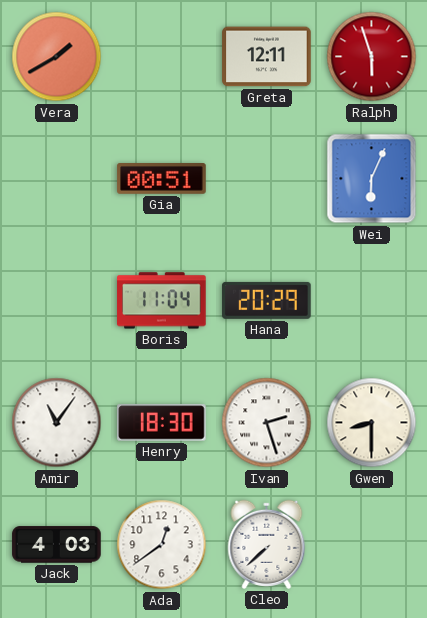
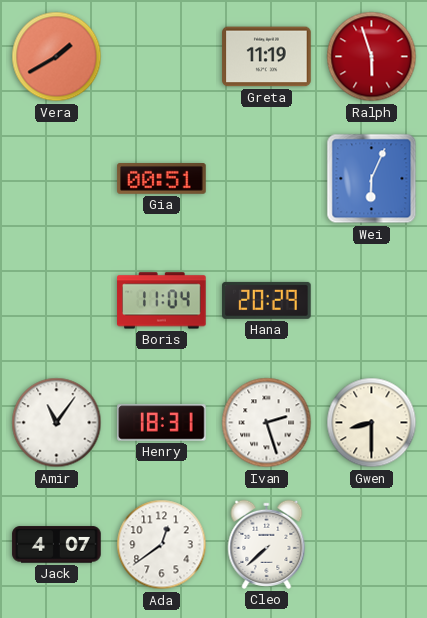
Greta: 12:11 -> 11:19
Henry: 18:30 -> 18:31
Jack: 4:03 -> 4:07
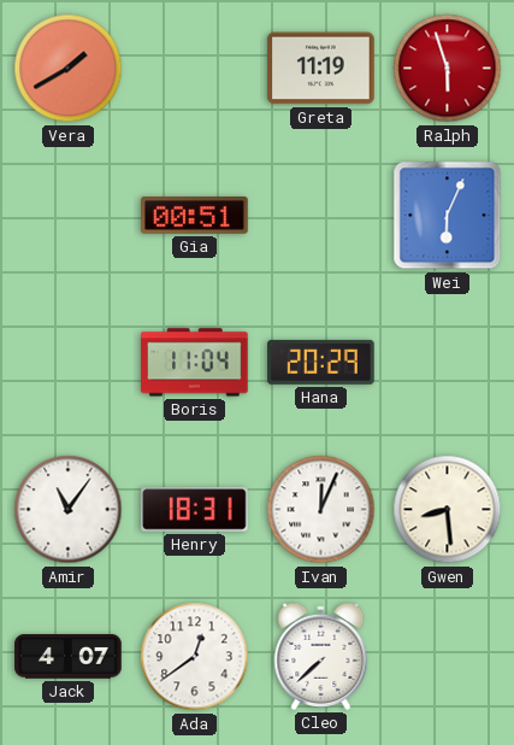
Ivan: 2:27 -> 12:04
Gwen: 8:30 -> 8:29
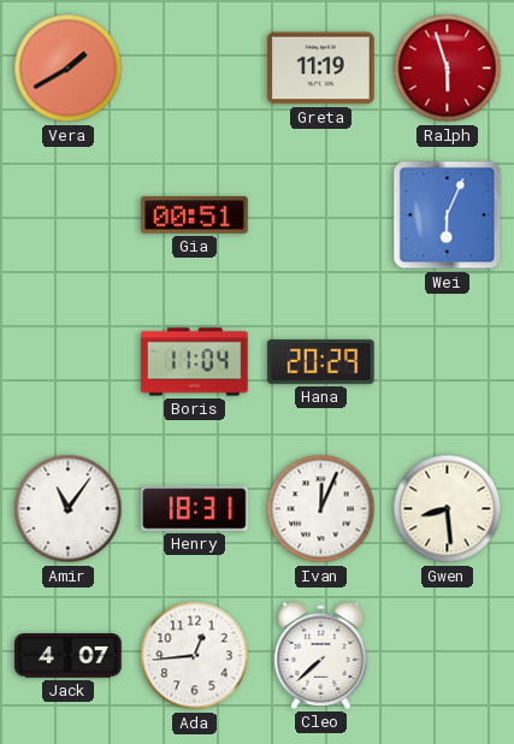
Ada: 12:39 -> 12:44
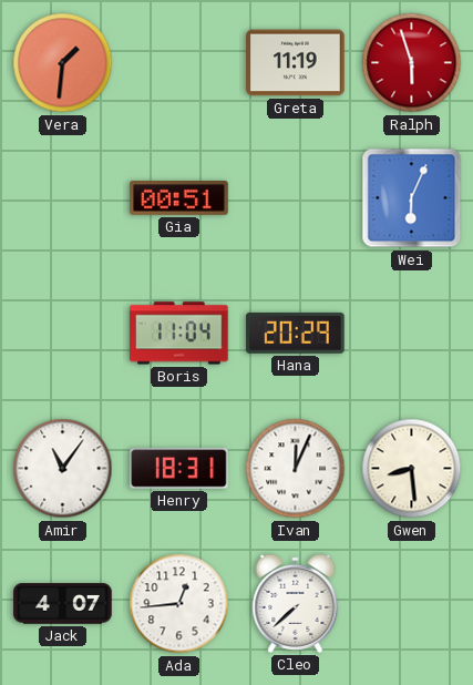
Vera: 1:40 -> 1:31
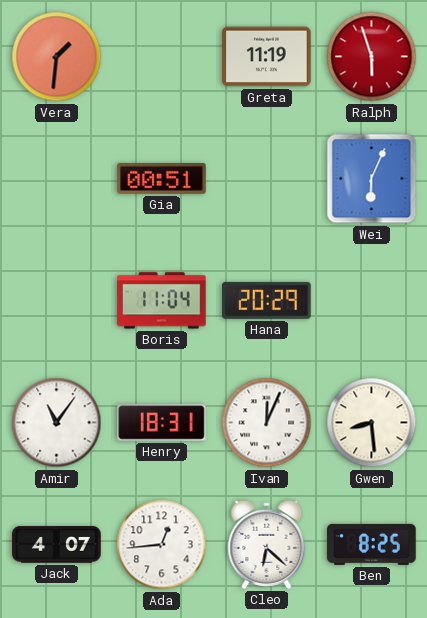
Cleo: 7:38 -> 6:22
Ben: none -> 8:25
